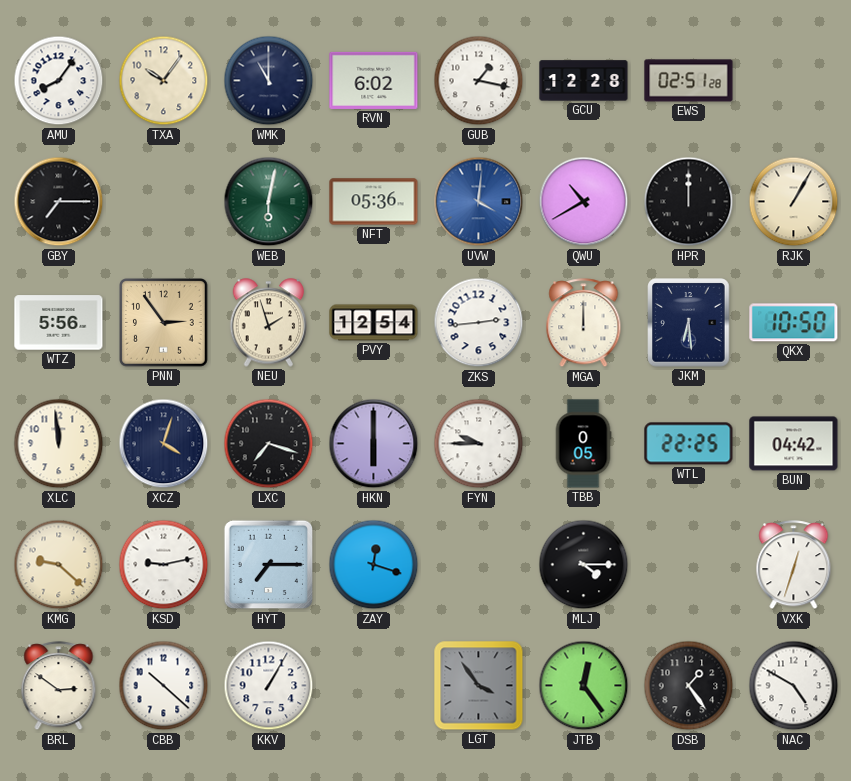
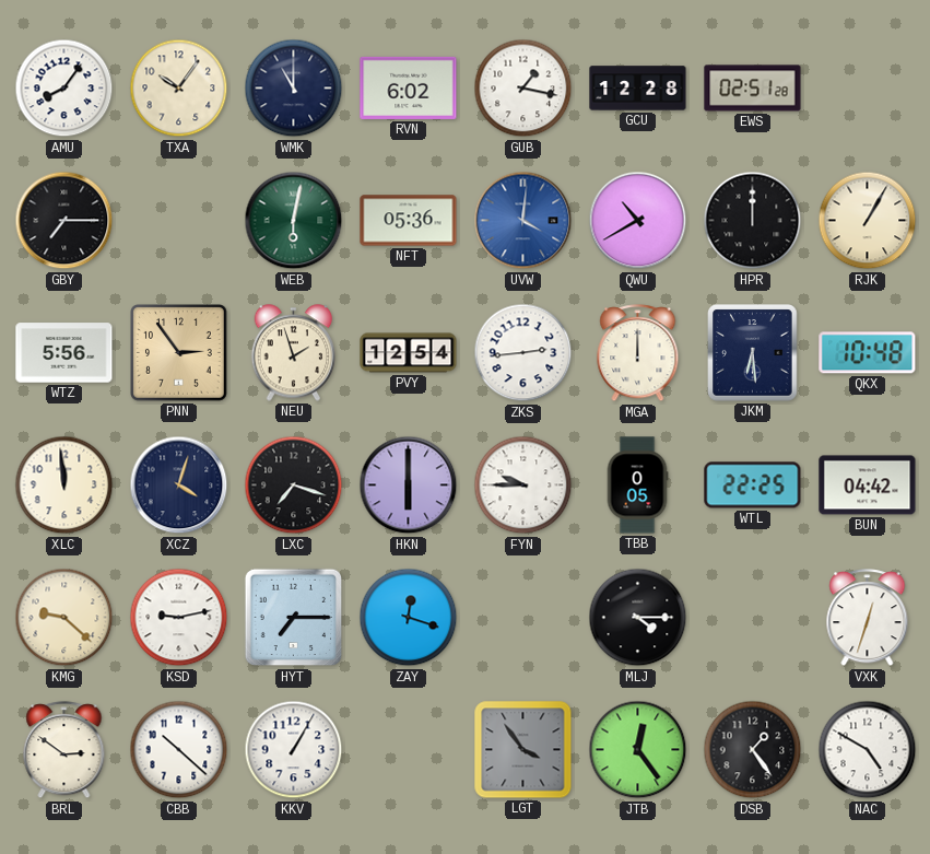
QKX: 10:50 -> 10:48
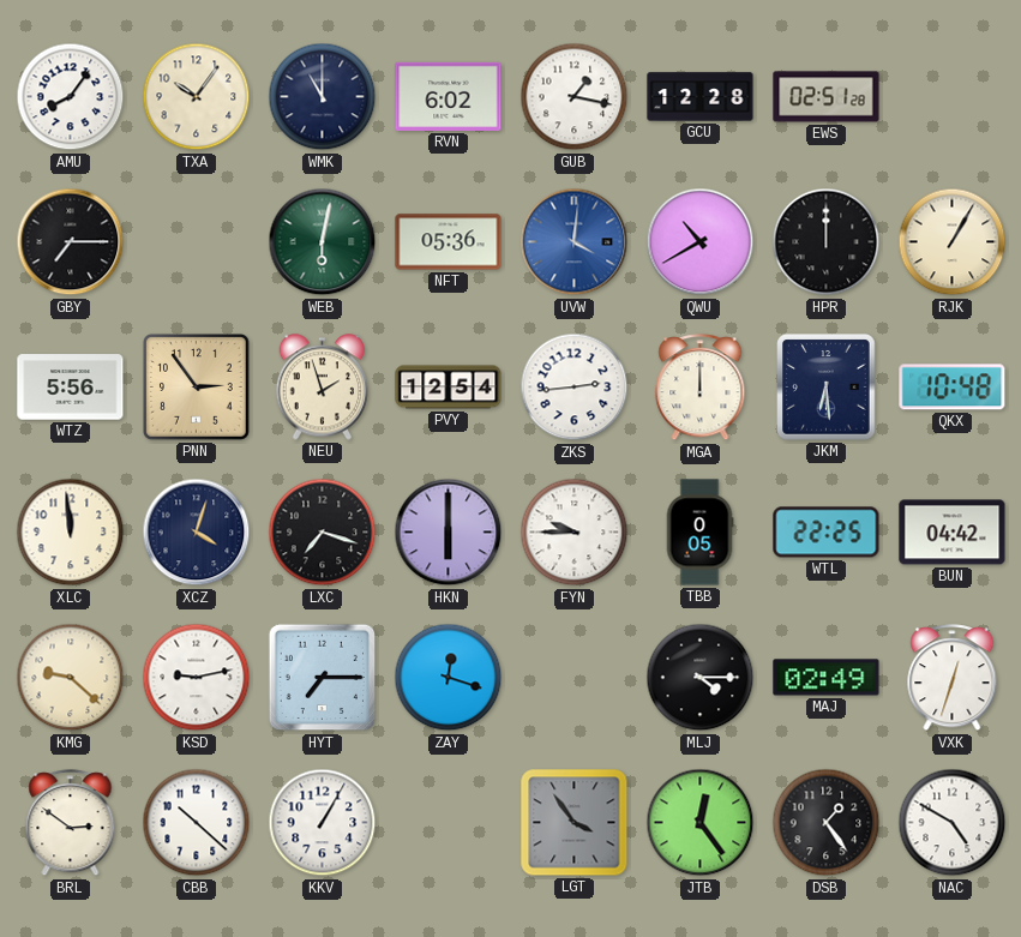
MAJ: none -> 02:49
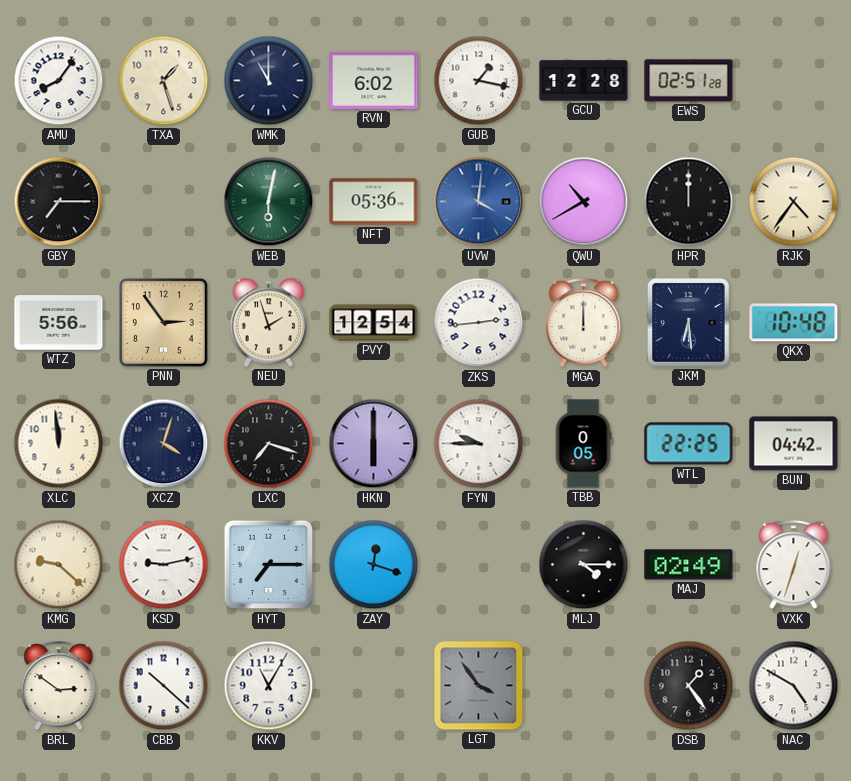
TXA: 10:06 -> 1:27
RJK: 1:05 -> 4:36
KKV: 1:05 -> 11:05
JTB: 12:24 -> none
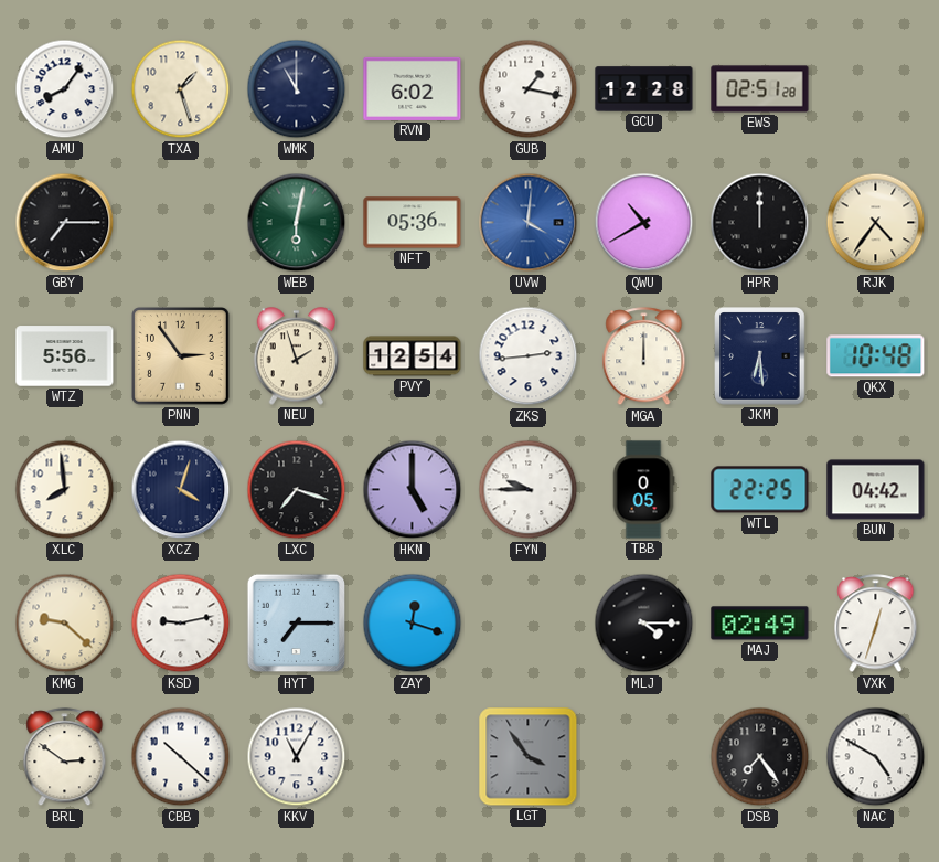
XLC: 11:59 -> 7:59
HKN: 6:00 -> 5:00
DSB: 1:24 -> 7:24
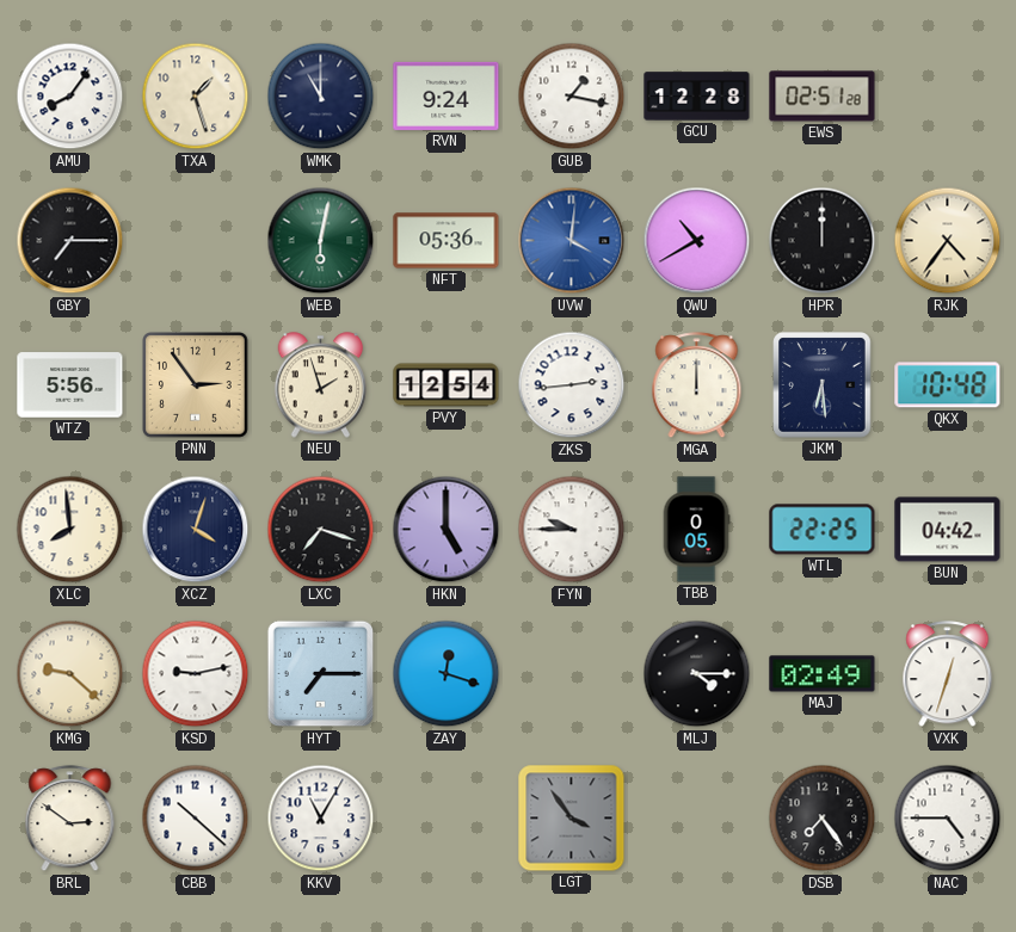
RVN: 6:02 -> 9:24
NAC: 4:50 -> 4:45
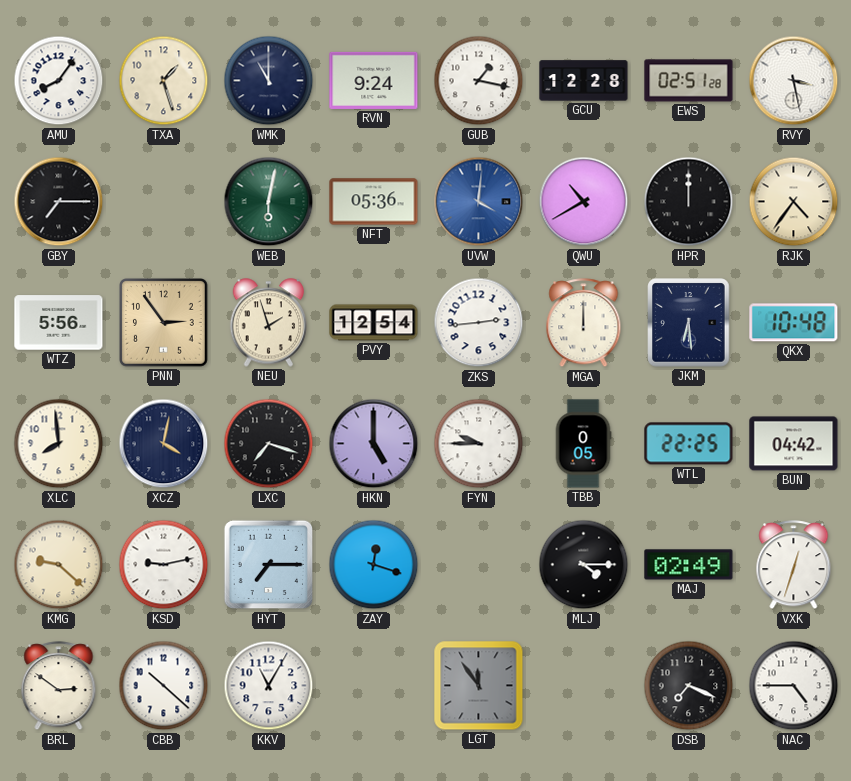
RVY: none -> 3:28
XCZ: 4:03 -> 4:02
LGT: 3:54 -> 11:54
DSB: 7:24 -> 7:19
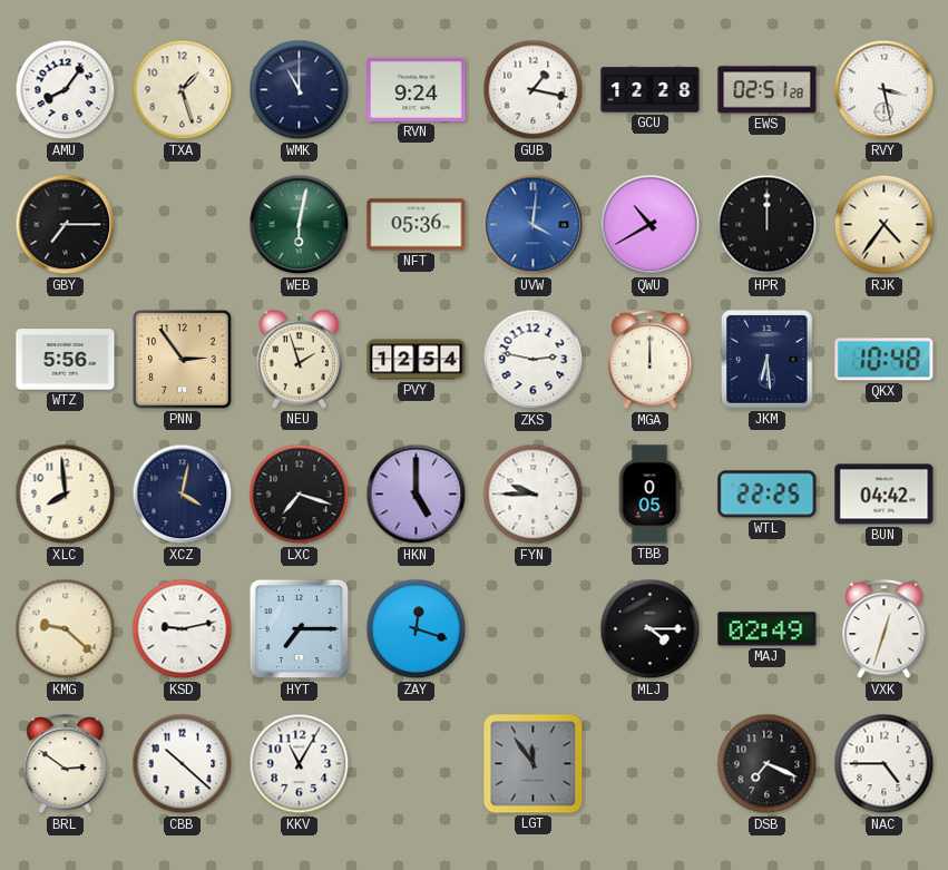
ZKS: 2:44 -> 2:47
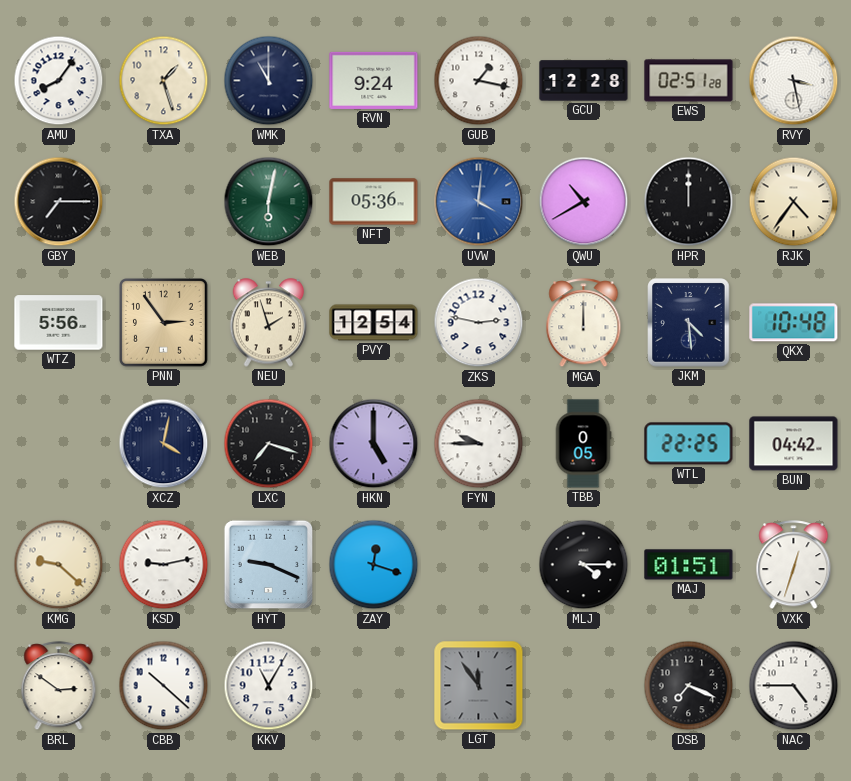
JKM: 6:29 -> 4:29
XLC: 7:59 -> none
HYT: 7:15 -> 9:19
MAJ: 02:49 -> 01:51
